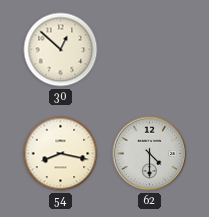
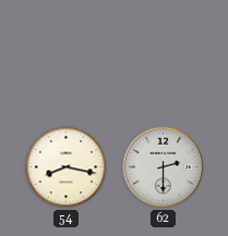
30: 12:52 -> none
62: 4:30 -> 2:30
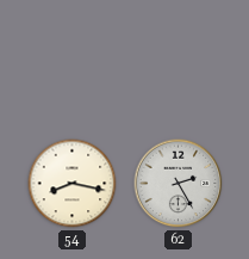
62: 2:30 -> 2:25
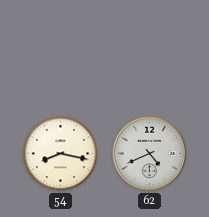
62: 2:25 -> 4:41
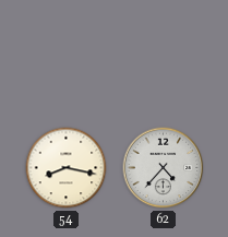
62: 4:41 -> 4:37
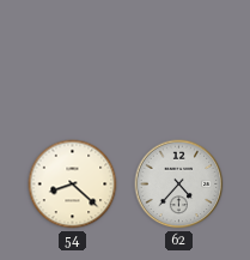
54: 8:17 -> 8:22
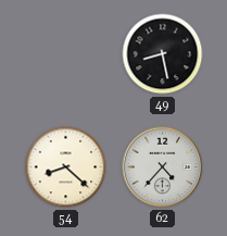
49: none -> 8:28
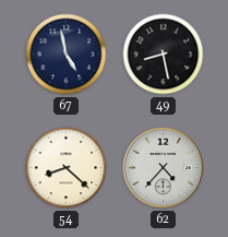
67: none -> 4:58
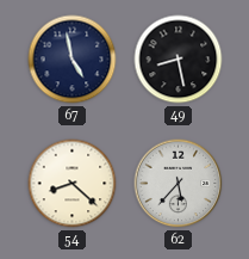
62: 4:37 -> 5:37
